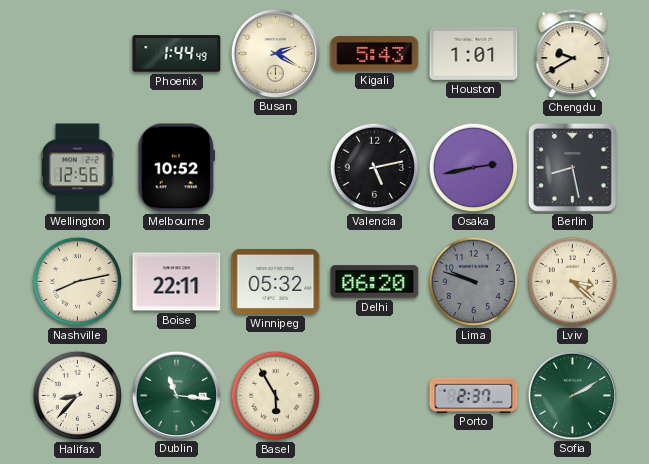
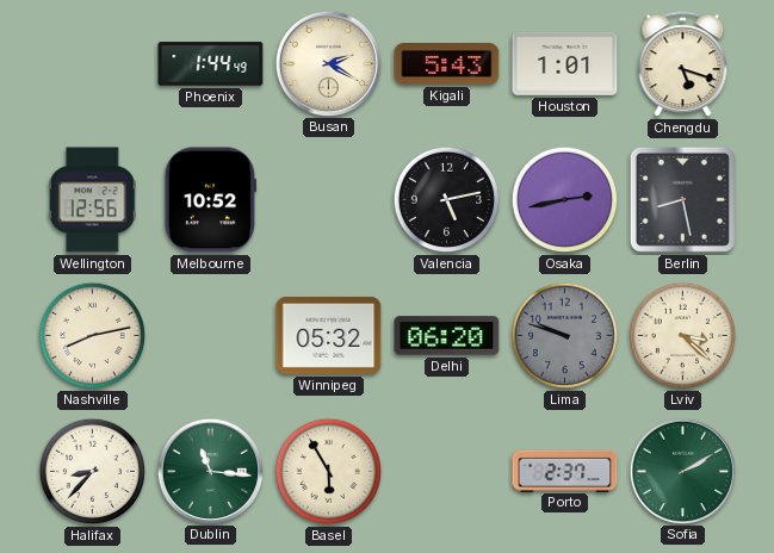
Chengdu: 9:40 -> 5:18
Boise: 22:11 -> none
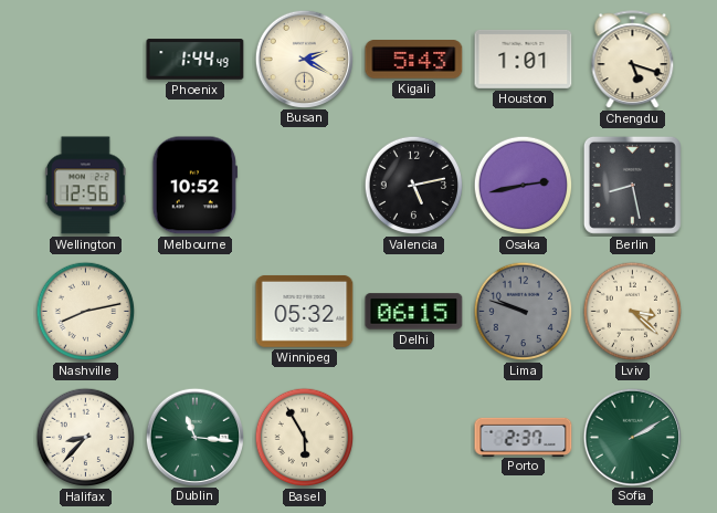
Delhi: 06:20 -> 06:15
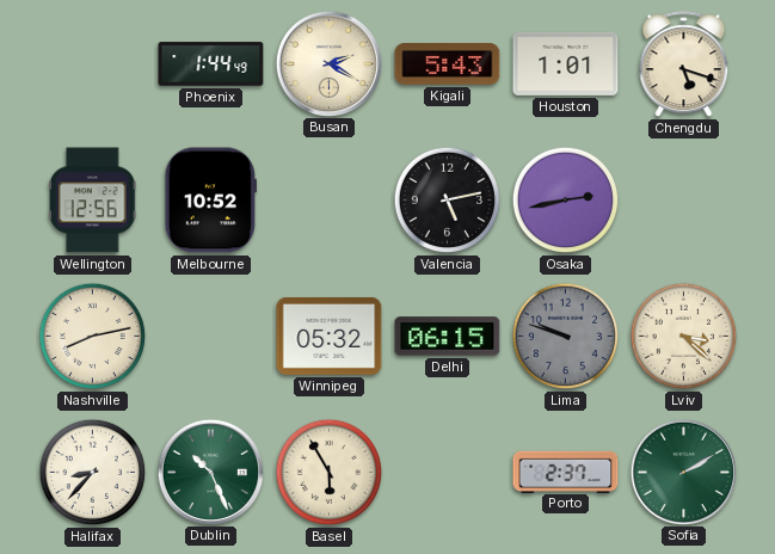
Berlin: 8:28 -> none
Dublin: 11:16 -> 10:26
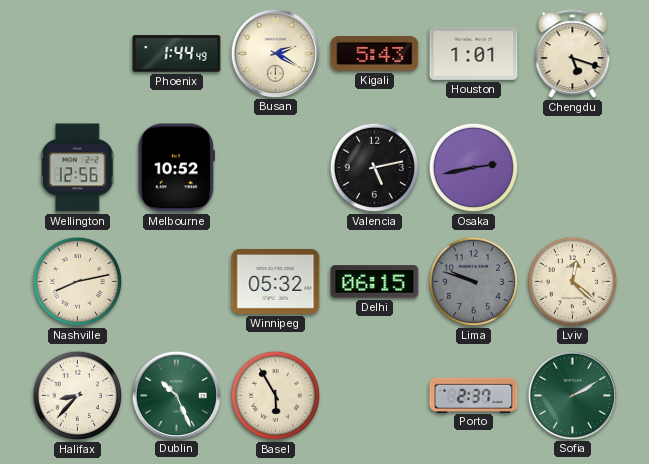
Lviv: 3:22 -> 12:22
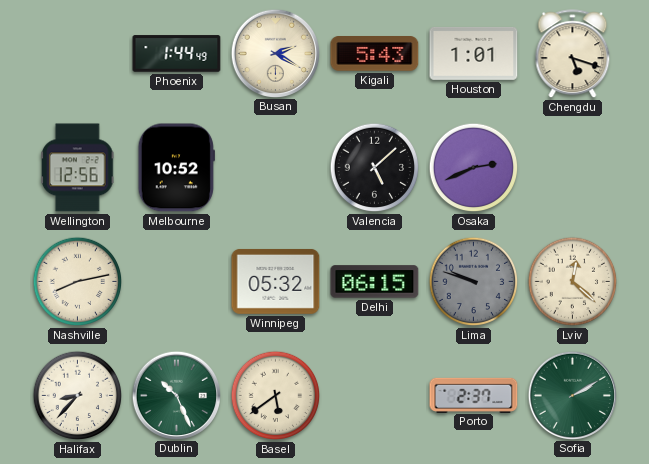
Valencia: 5:13 -> 5:08
Osaka: 2:43 -> 2:41
Basel: 5:55 -> 5:39
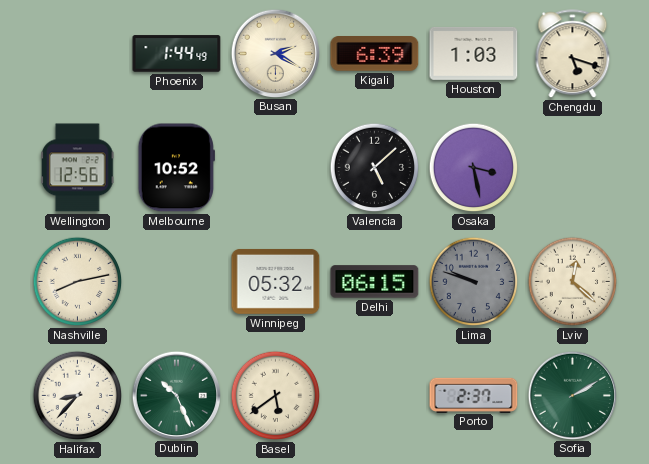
Kigali: 5:43 -> 6:39
Houston: 1:01 -> 1:03
Osaka: 2:41 -> 3:28
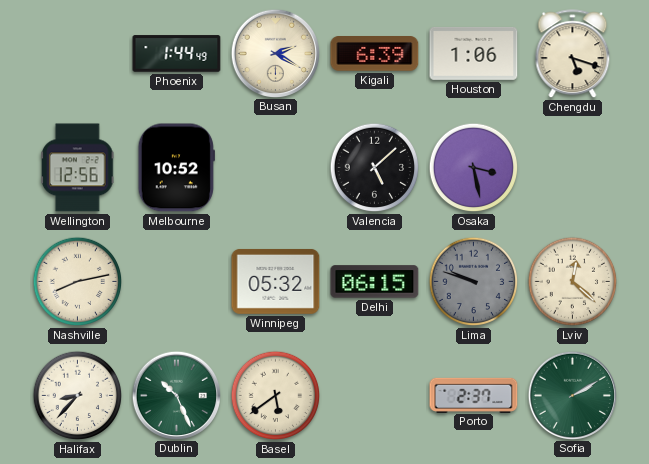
Houston: 1:03 -> 1:06
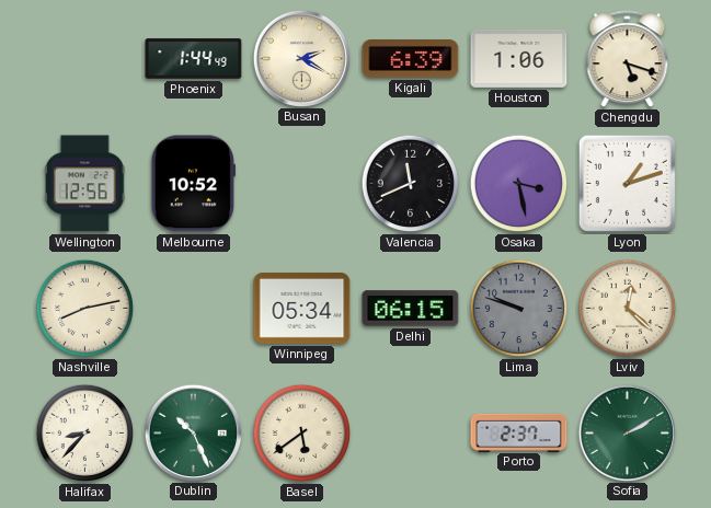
Valencia: 5:08 -> 11:41
Lyon: none -> 1:12
Winnipeg: 05:32 -> 05:34
